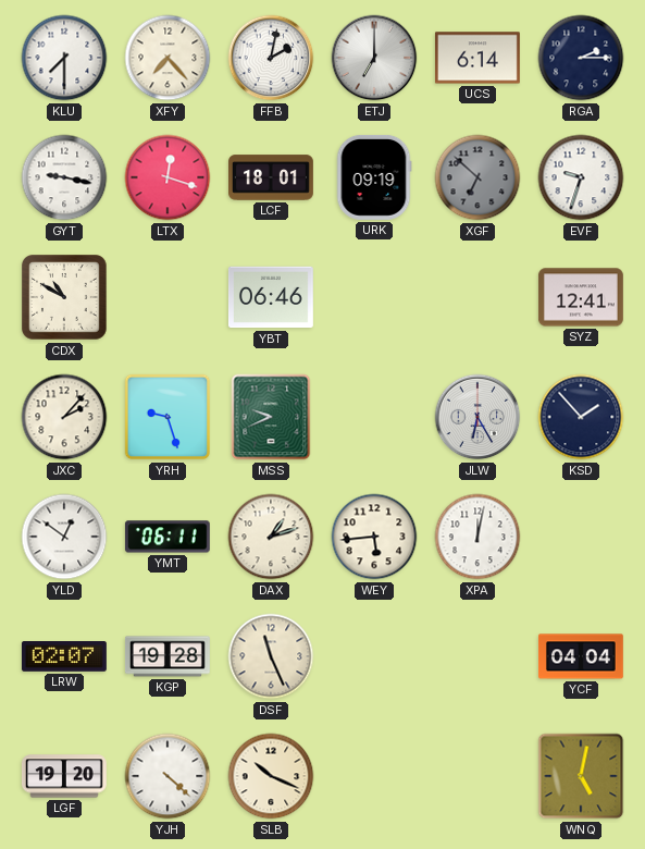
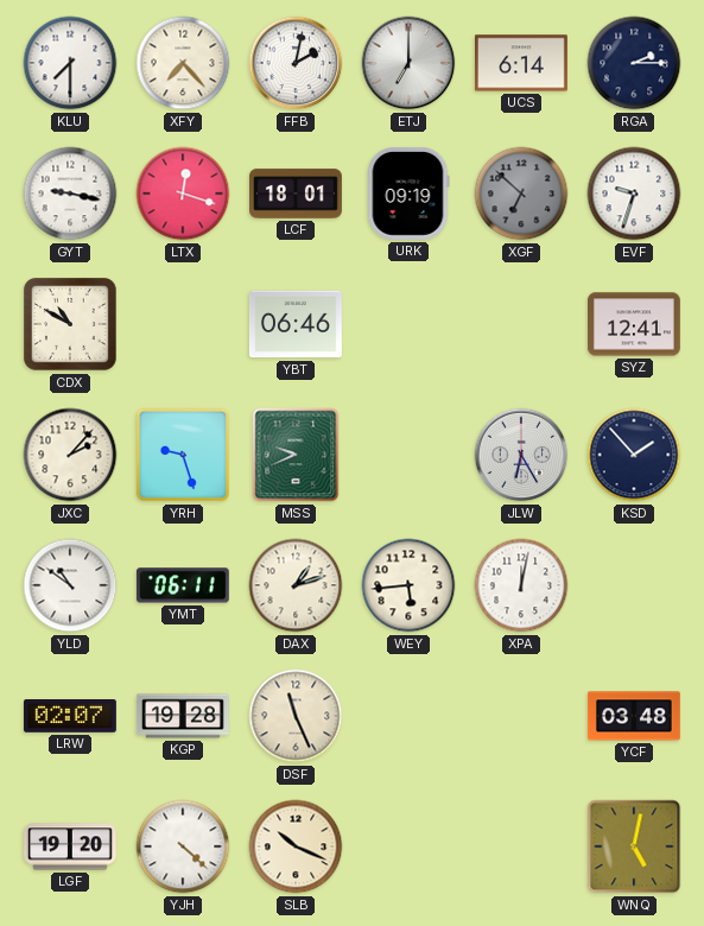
YLD: 12:51 -> 10:51
YCF: 04:04 -> 03:48
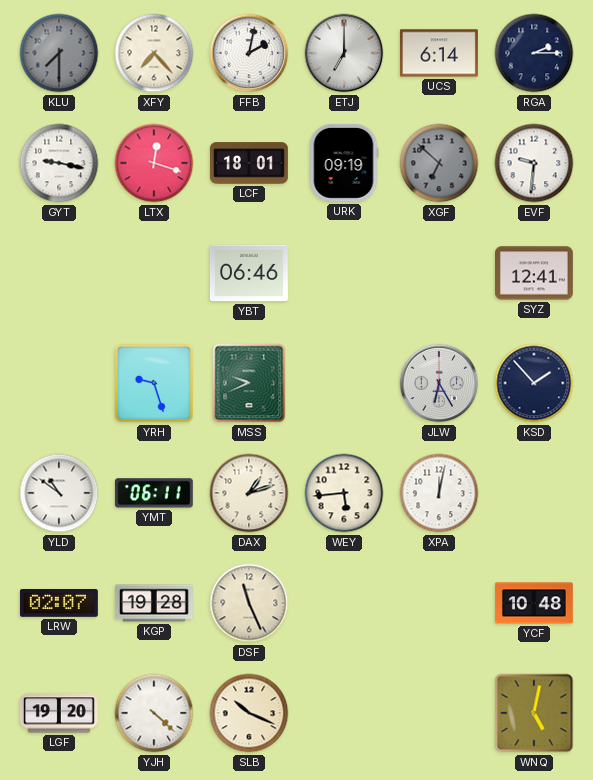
KLU dial: white -> grey
EVF: 9:33 -> 9:31
CDX: 10:50 -> none
JXC: 2:07 -> none
YCF: 03:48 -> 10:48
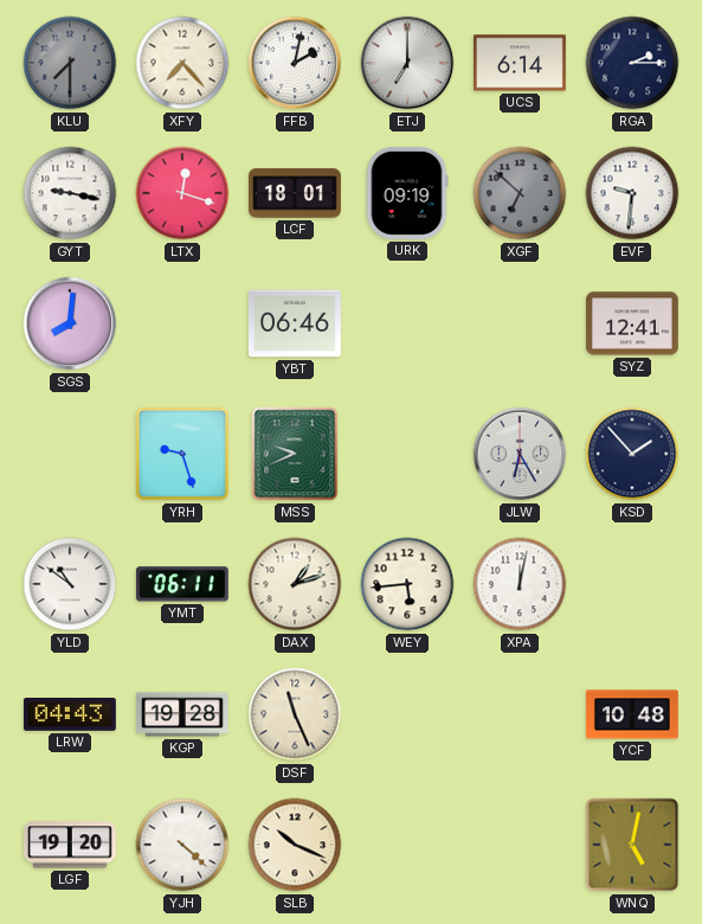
SGS: none -> 8:01
LRW: 02:07 -> 04:43
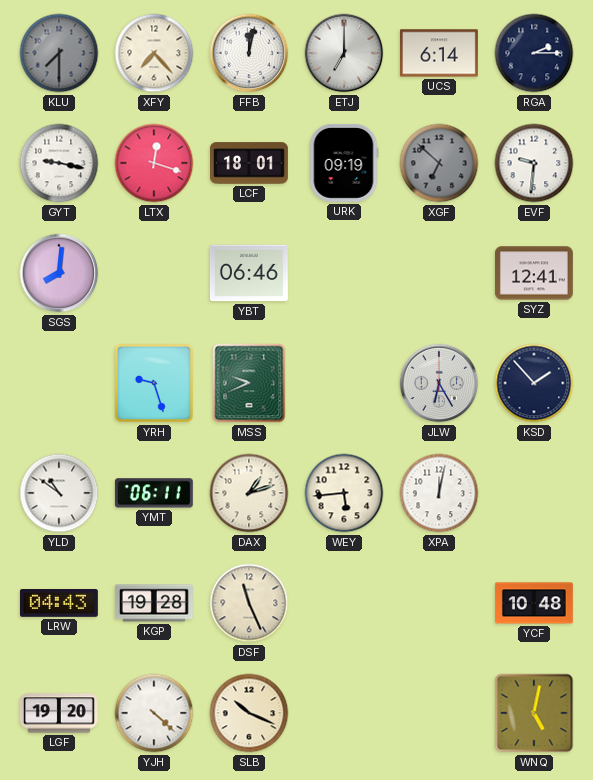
FFB: 2:02 -> 12:02
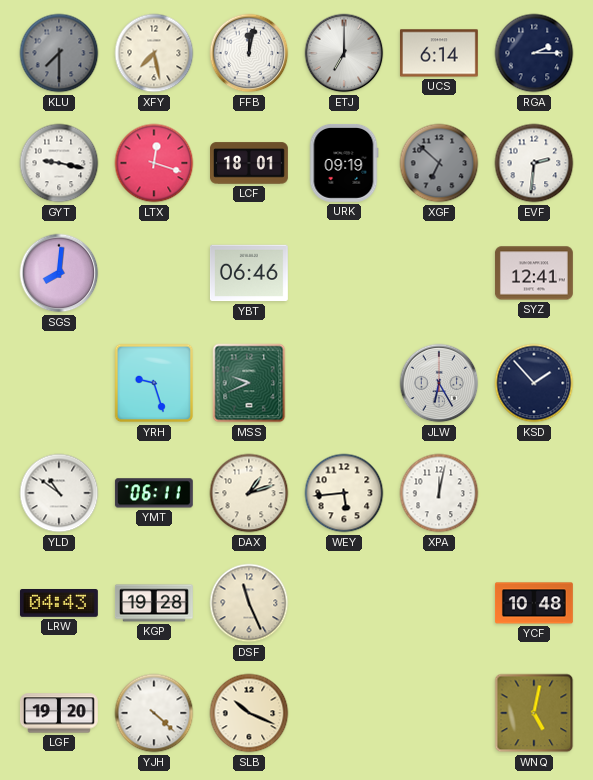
XFY: 7:23 -> 7:28
EVF: 9:31 -> 2:31
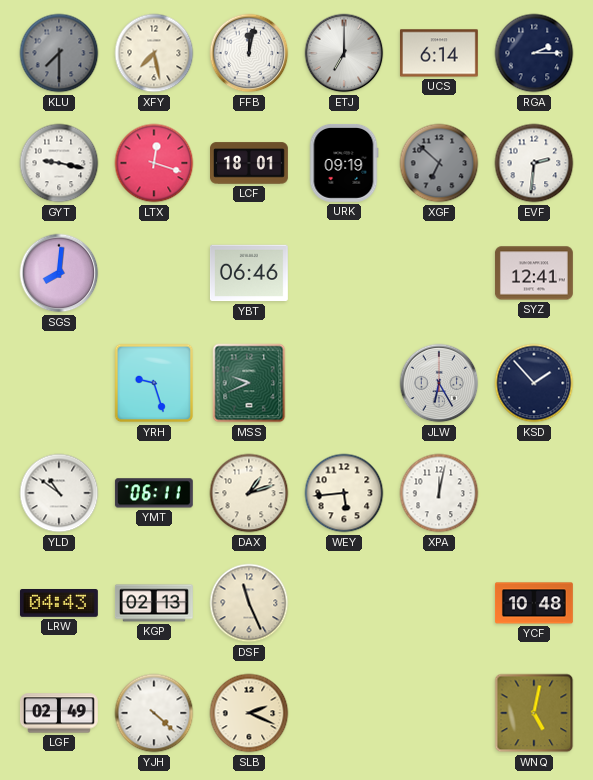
KGP: 19:28 -> 02:13
LGF: 19:20 -> 02:49
SLB: 10:19 -> 2:19
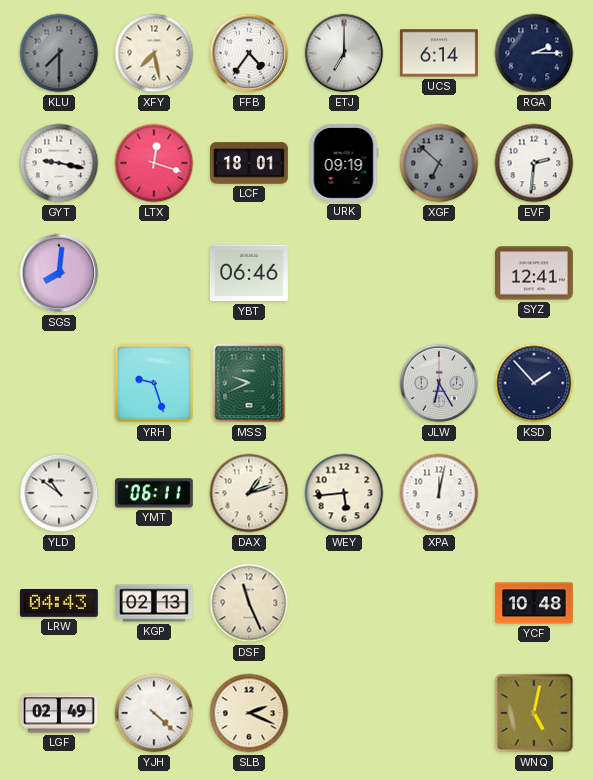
FFB: 12:02 -> 4:36
